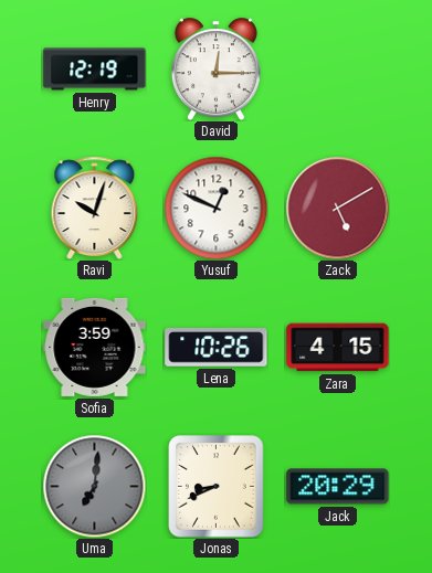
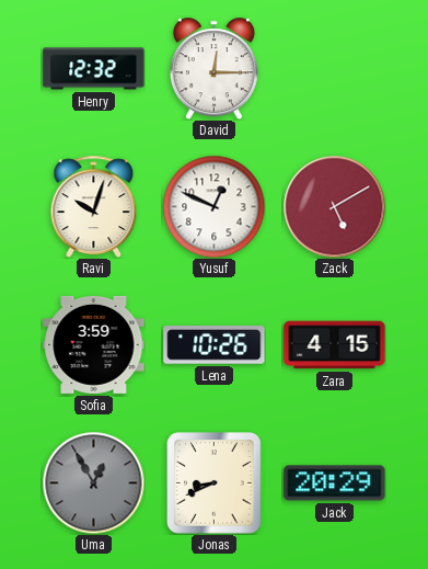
Henry: 12:19 -> 12:32
Uma: 7:01 -> 12:55
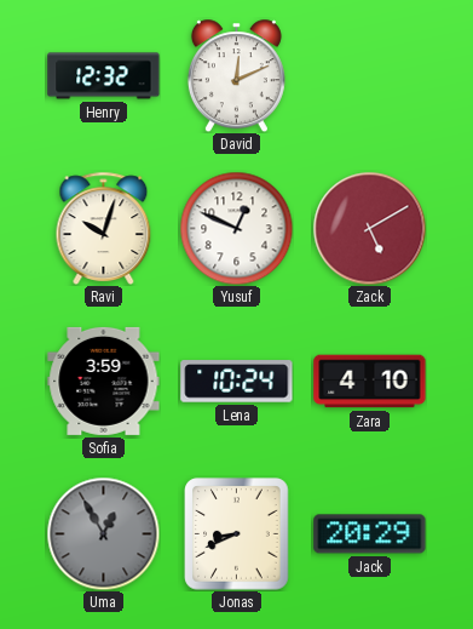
David: 12:15 -> 12:11
Lena: 10:26 -> 10:24
Zara: 4:15 -> 4:10
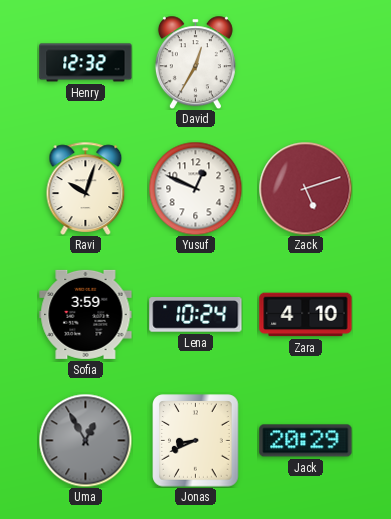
David: 12:11 -> 12:35
Zack: 5:10 -> 5:12
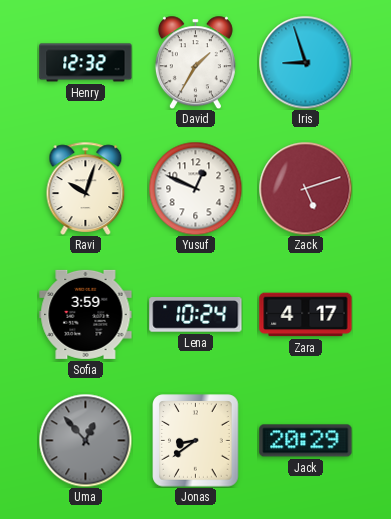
David: 12:35 -> 1:35
Iris: none -> 8:57
Zara: 4:10 -> 4:17
Uma: 12:55 -> 12:53
Jonas: 8:41 -> 8:39
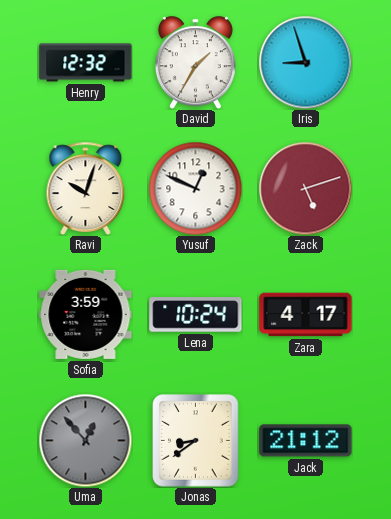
Jack: 20:29 -> 21:12
